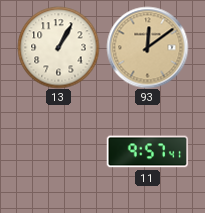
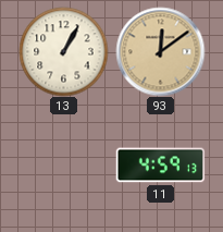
11: 9:57 -> 4:59
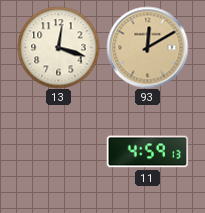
13: 1:05 -> 12:18
93: 12:09 -> 12:10
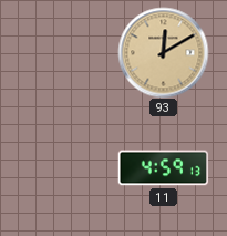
13: 12:18 -> none
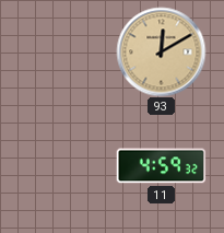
11: 4:59:13 -> 4:59:32
